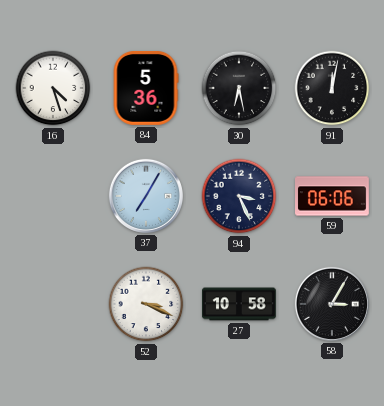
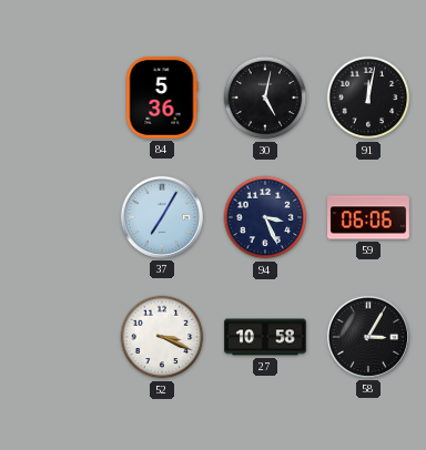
16: 4:27 -> none
30: 6:28 -> 5:02
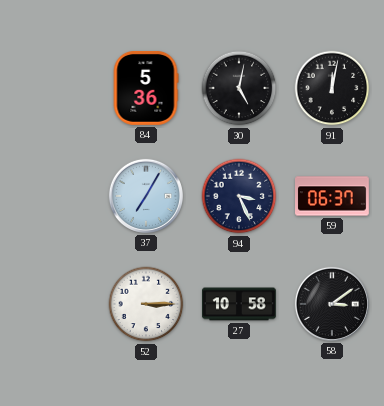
59: 06:06 -> 06:37
52: 3:19 -> 3:15
58: 3:05 -> 3:09
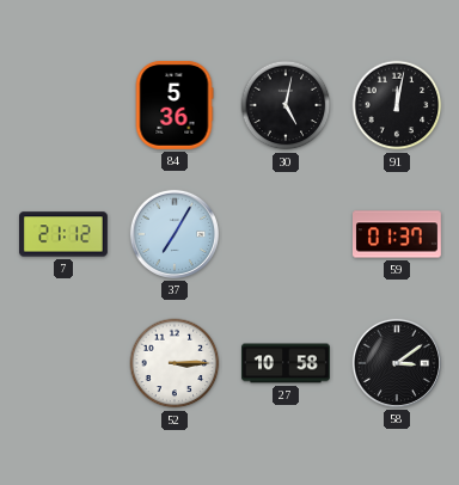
7: none -> 21:12
94: 3:26 -> none
59: 06:37 -> 01:37
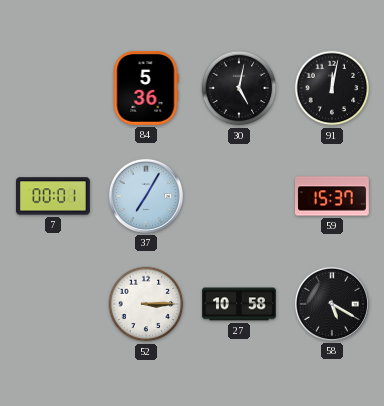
7: 21:12 -> 00:01
59: 01:37 -> 15:37
58: 3:09 -> 5:20
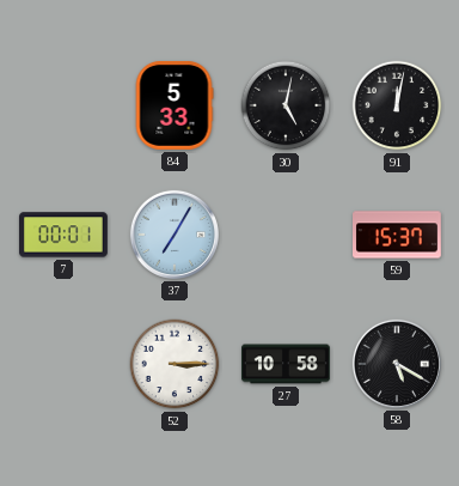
84: 5:36 -> 5:33
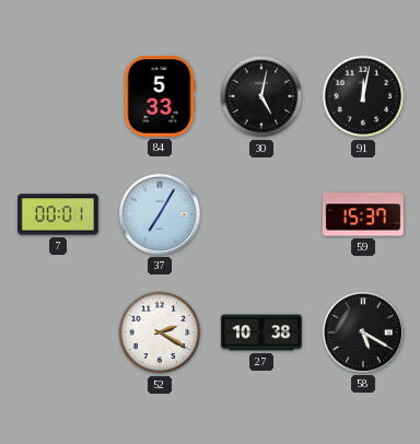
52: 3:15 -> 2:20
27: 10:58 -> 10:38
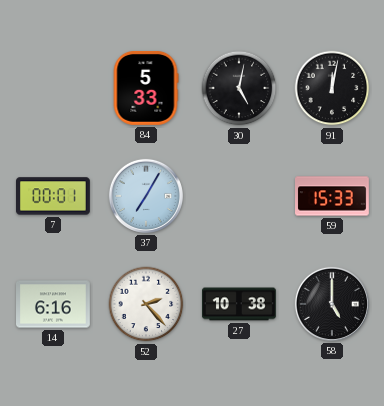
59: 15:37 -> 15:33
14: none -> 6:16
52: 2:20 -> 2:23
58: 5:20 -> 5:00
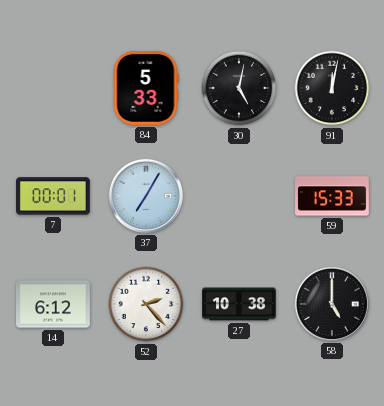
14: 6:16 -> 6:12
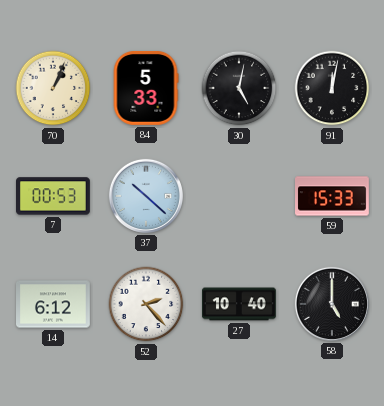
70: none -> 1:04
7: 00:01 -> 00:53
37: 7:05 -> 10:22
27: 10:38 -> 10:40
